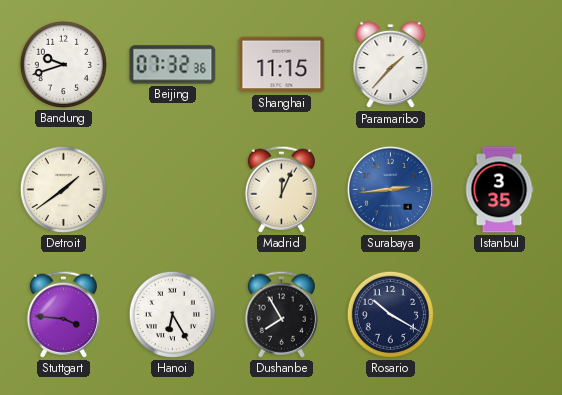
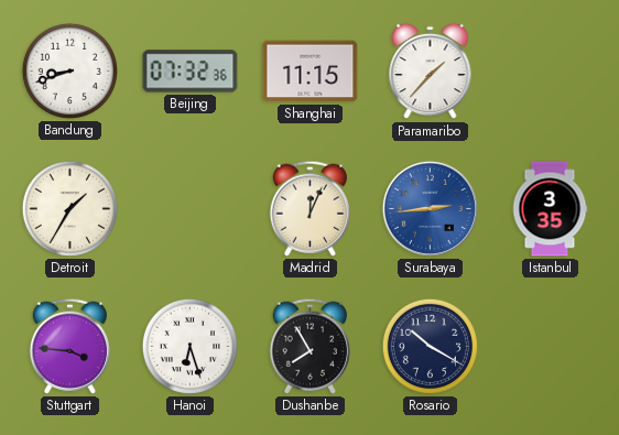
Bandung: 9:42 -> 8:42
Detroit: 1:39 -> 1:35
Hanoi: 6:25 -> 6:27
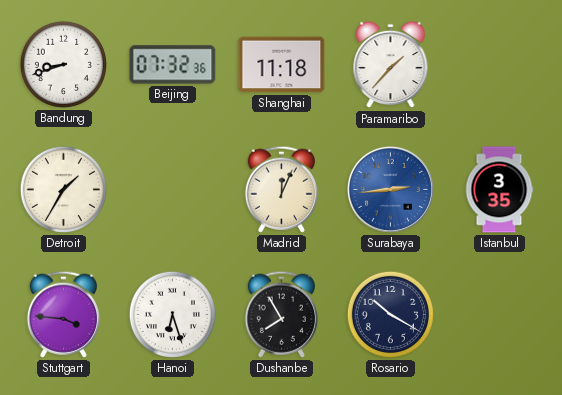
Shanghai: 11:15 -> 11:18
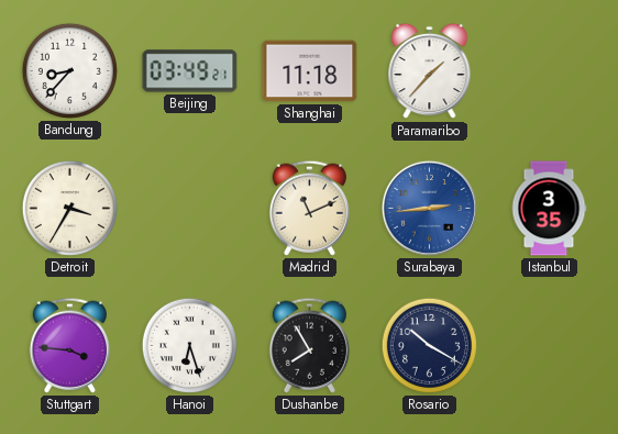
Bandung: 8:42 -> 8:37
Beijing: 07:32 -> 03:49
Detroit: 1:35 -> 3:35
Madrid: 12:04 -> 11:11
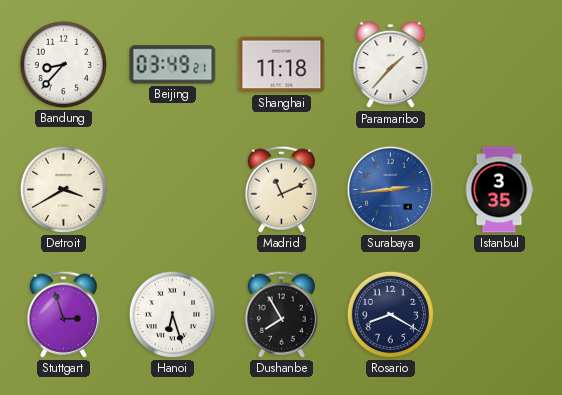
Detroit: 3:35 -> 3:40
Stuttgart: 3:46 -> 2:57
Rosario: 10:20 -> 8:20
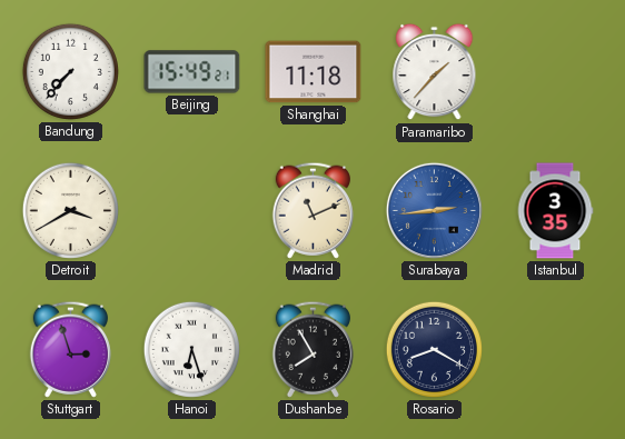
Bandung: 8:37 -> 7:37
Beijing: 03:49 -> 15:49
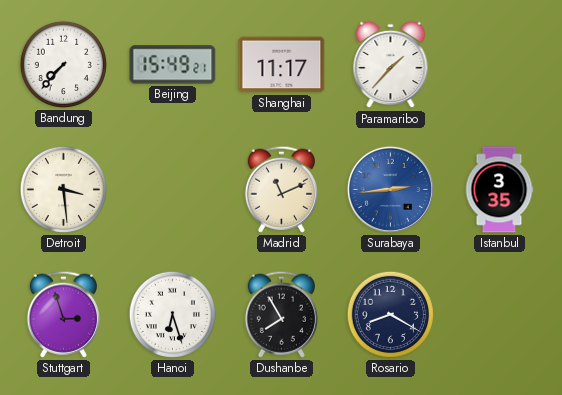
Shanghai: 11:18 -> 11:17
Detroit: 3:40 -> 3:29
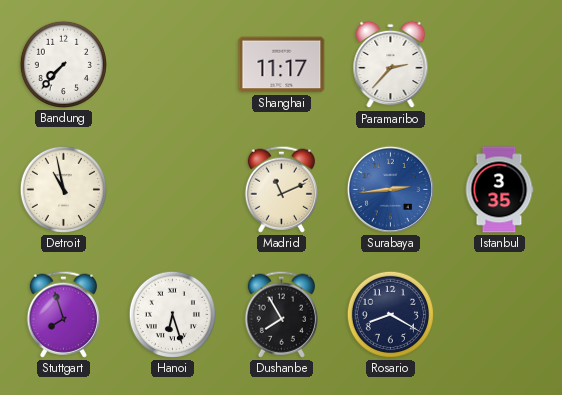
Beijing: 15:49 -> none
Paramaribo: 1:37 -> 2:37
Detroit: 3:29 -> 10:58
Stuttgart: 2:57 -> 7:57
